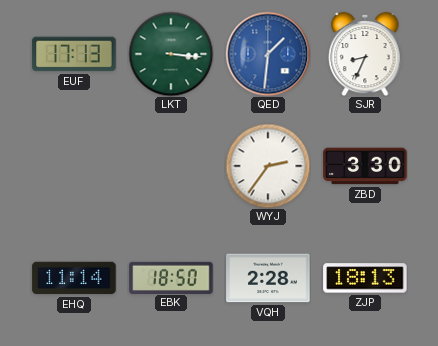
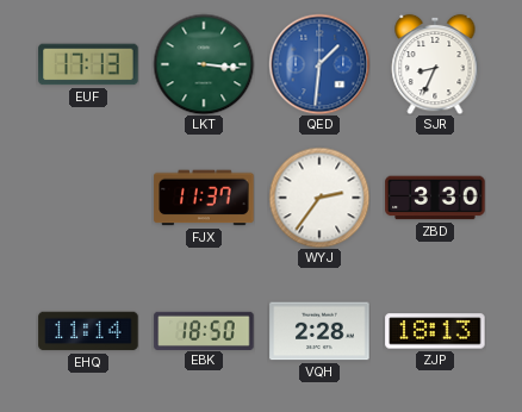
FJX: none -> 11:37
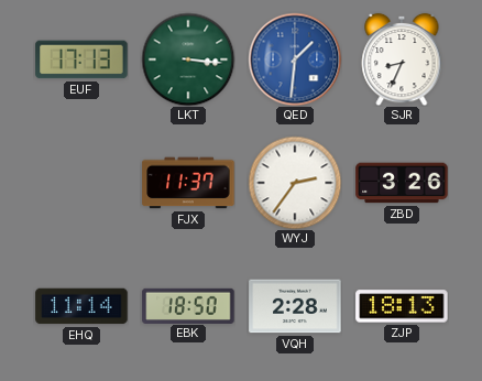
ZBD: 3:30 -> 3:26
